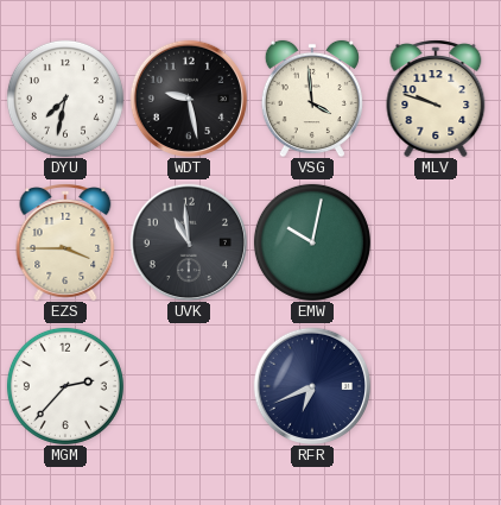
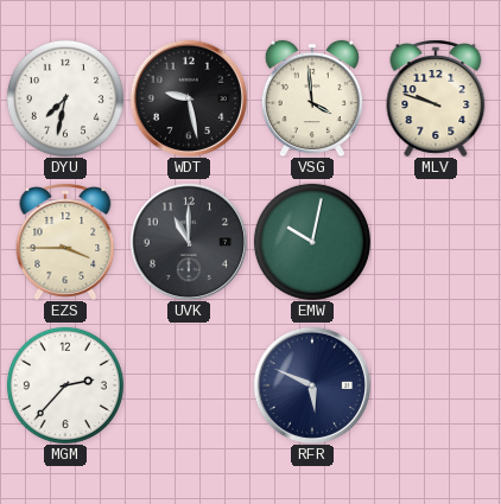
UVK: 10:59 -> 11:00
RFR: 6:41 -> 5:49
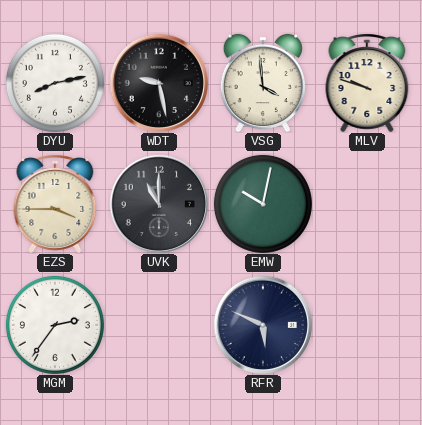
DYU: 7:32 -> 8:13
MGM: 2:37 -> 2:36
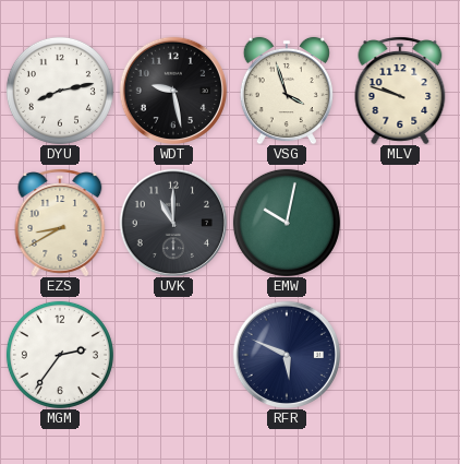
VSG: 3:59 -> 3:57
EZS: 3:45 -> 8:40
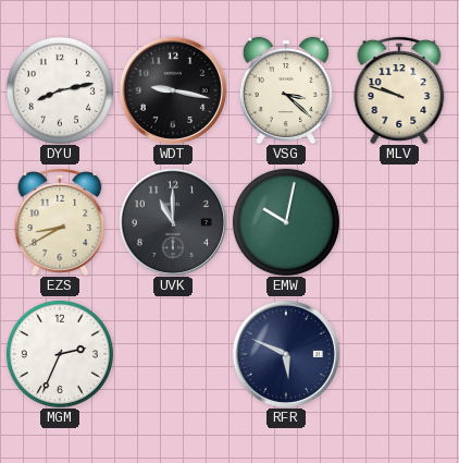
WDT: 9:28 -> 9:17
VSG: 3:57 -> 3:22
MGM: 2:36 -> 2:34
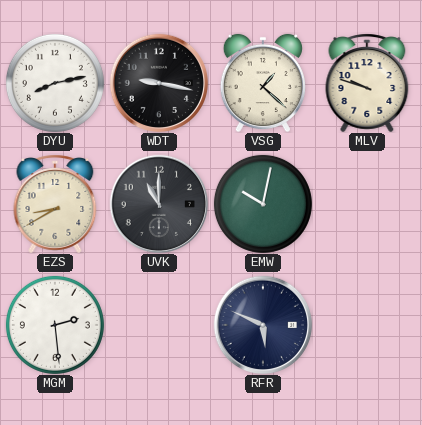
VSG: 3:22 -> 1:22
MGM: 2:34 -> 2:29
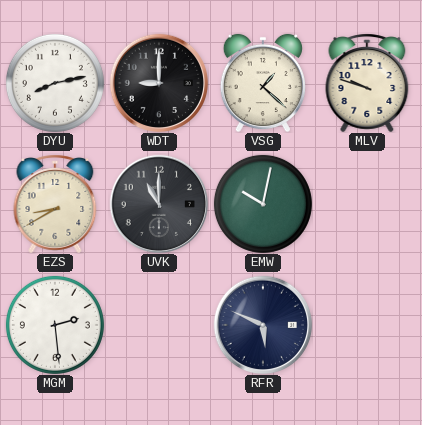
WDT: 9:17 -> 9:00
